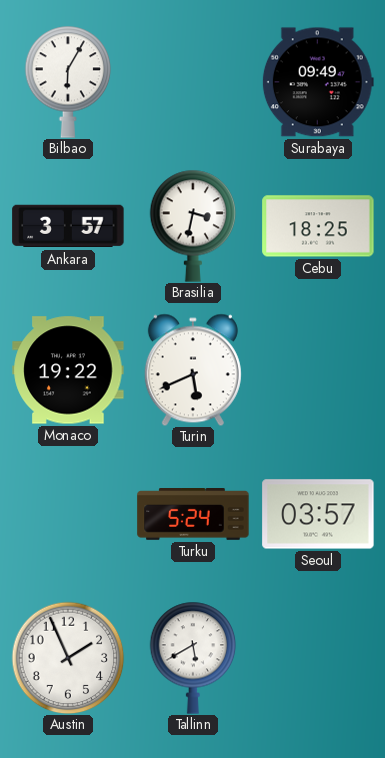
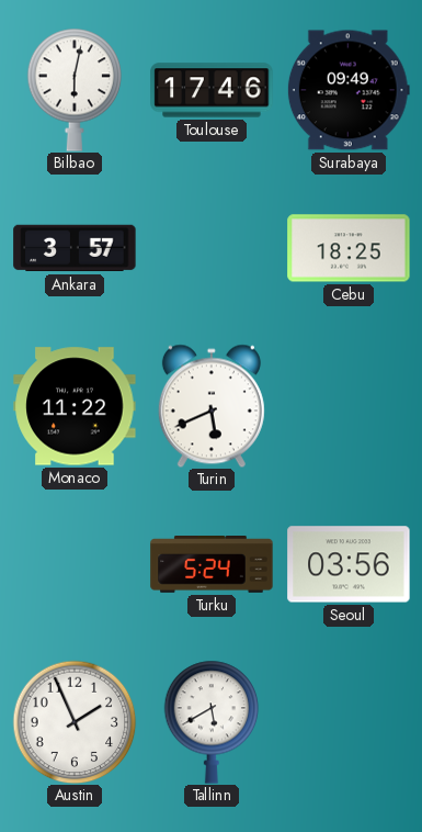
Bilbao: 6:05 -> 6:02
Toulouse: none -> 17:46
Brasilia: 3:32 -> none
Monaco: 19:22 -> 11:22
Seoul: 03:57 -> 03:56
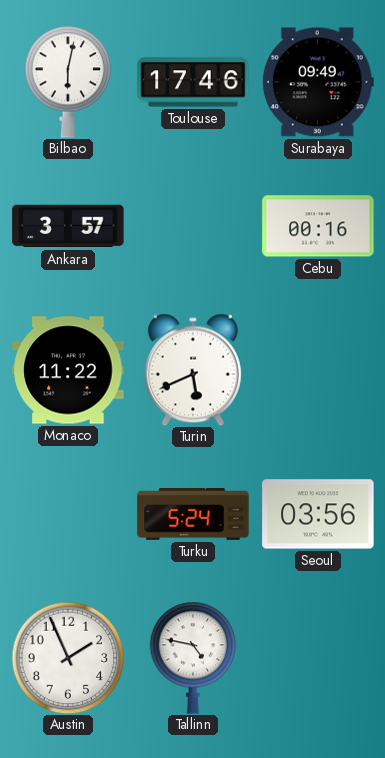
Cebu: 18:25 -> 00:16
Tallinn: 5:40 -> 4:47
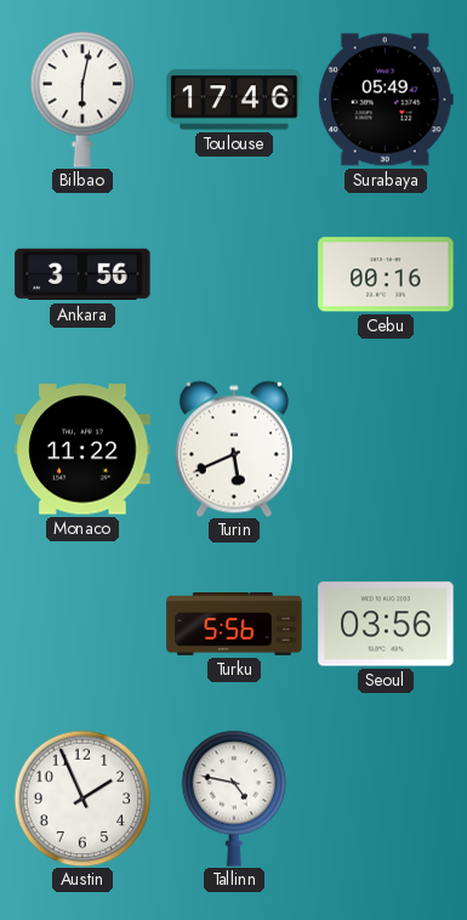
Surabaya: 09:49 -> 05:49
Ankara: 3:57 -> 3:56
Turku: 5:24 -> 5:56
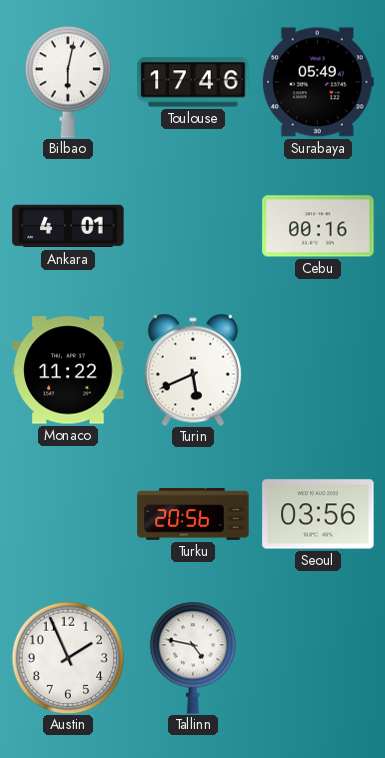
Ankara: 3:56 -> 4:01
Turku: 5:56 -> 20:56
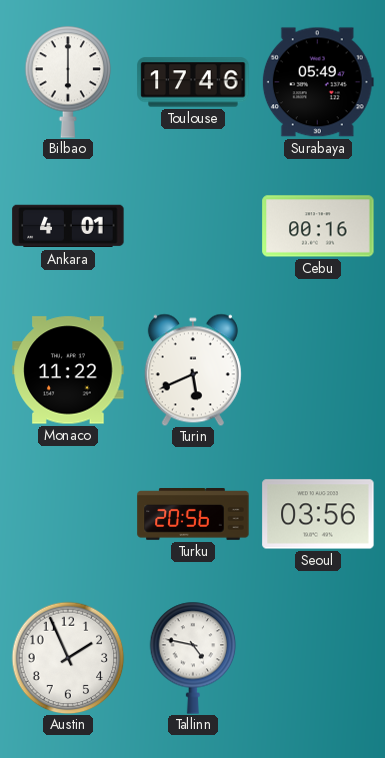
Bilbao: 6:02 -> 6:00
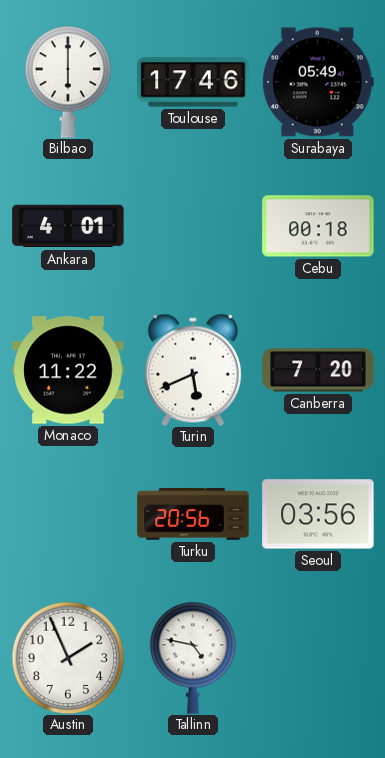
Cebu: 00:16 -> 00:18
Canberra: none -> 7:20
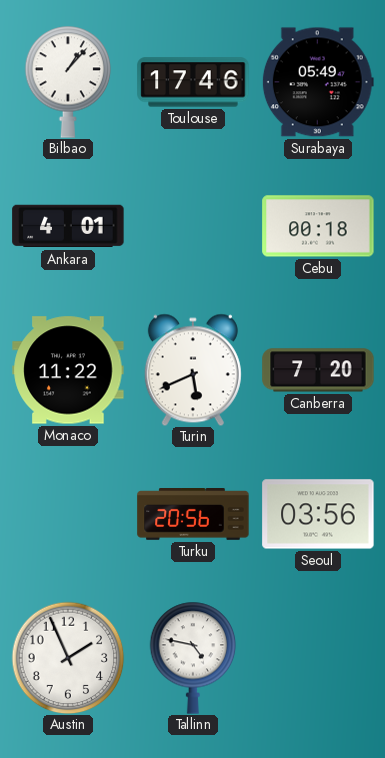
Bilbao: 6:00 -> 1:07
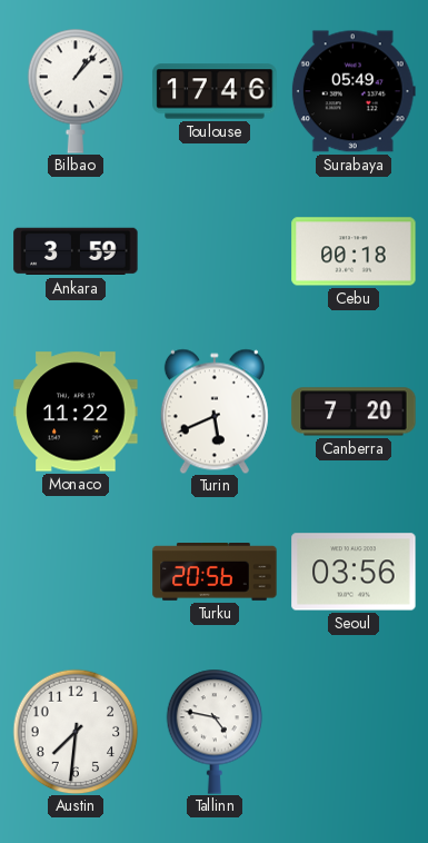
Ankara: 4:01 -> 3:59
Austin: 1:56 -> 7:31
